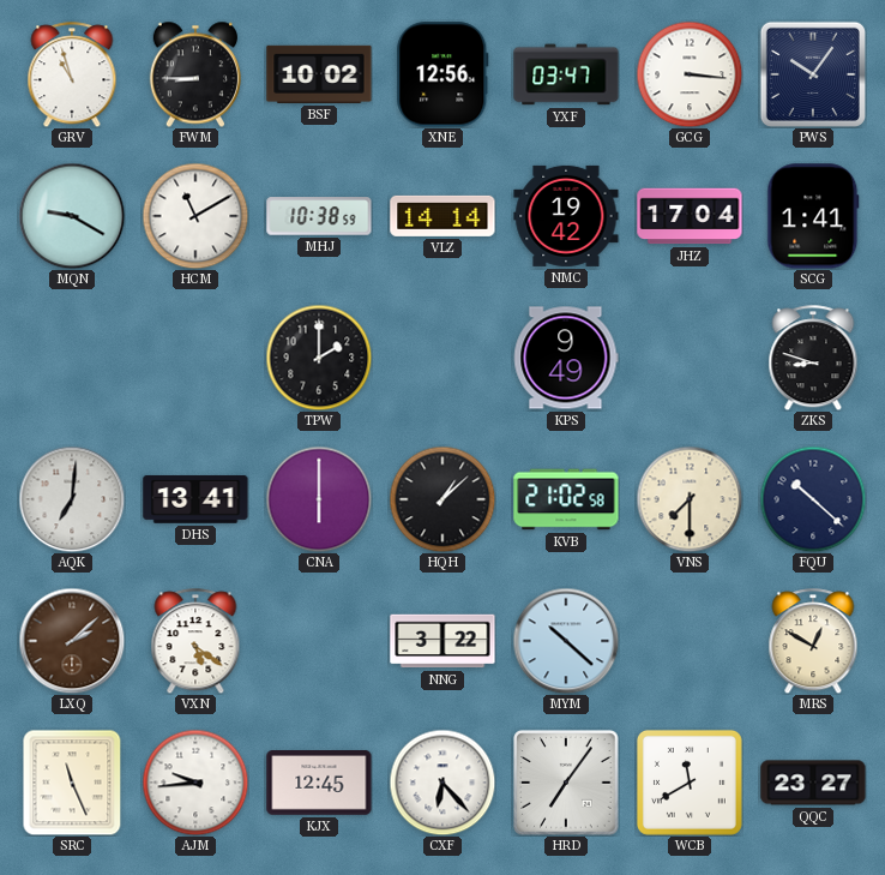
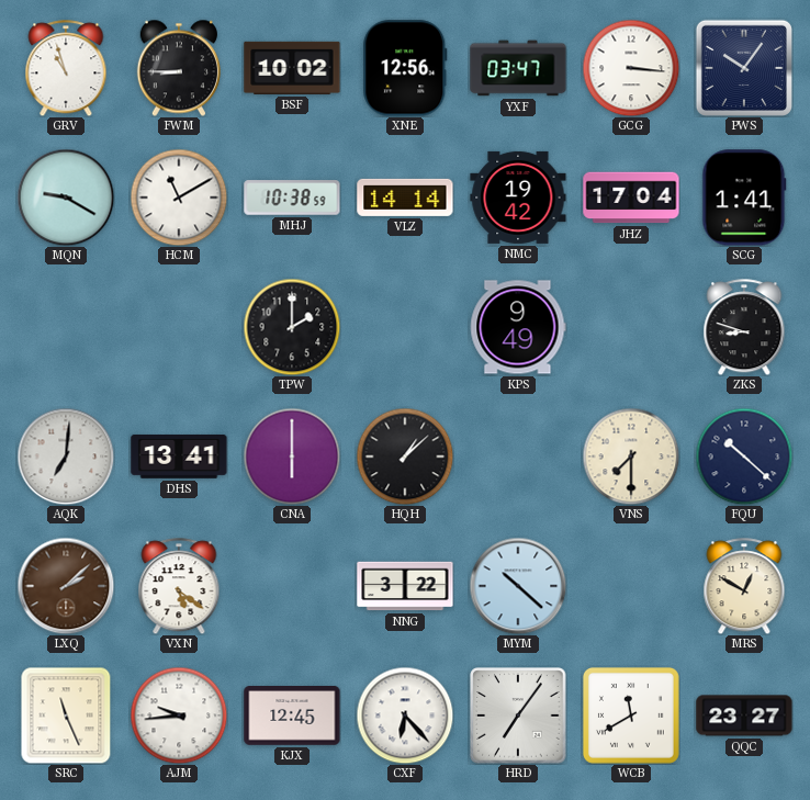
KVB: 21:02 -> none
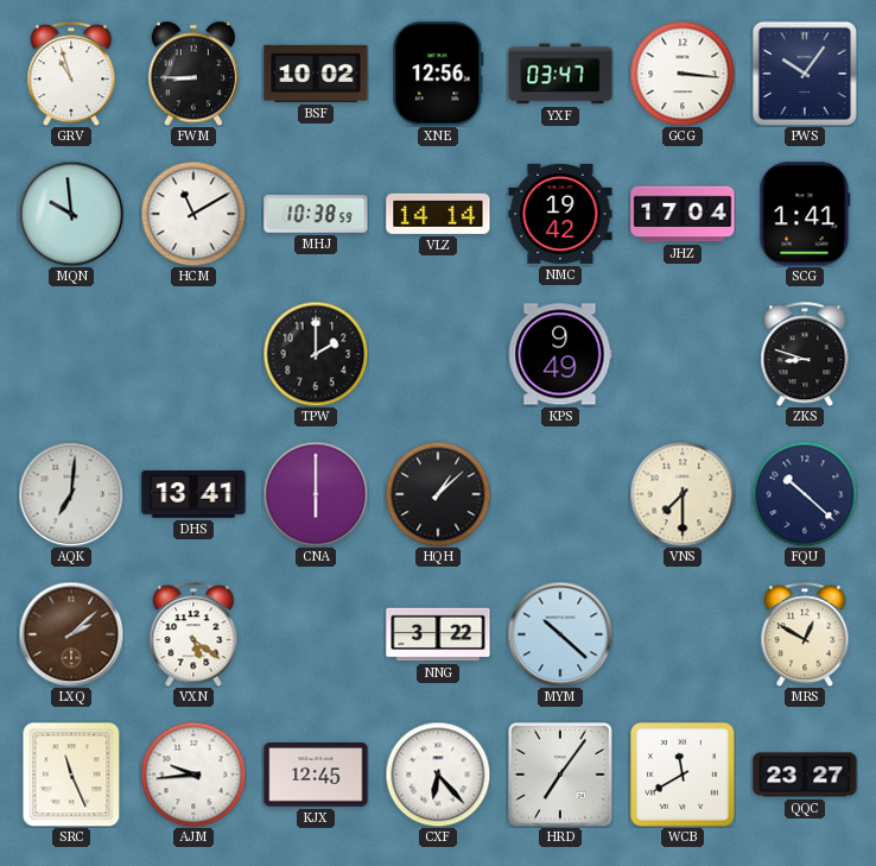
MQN: 9:20 -> 9:59
